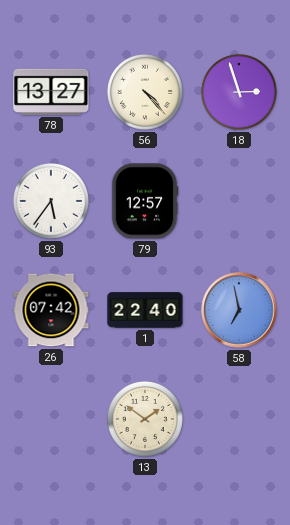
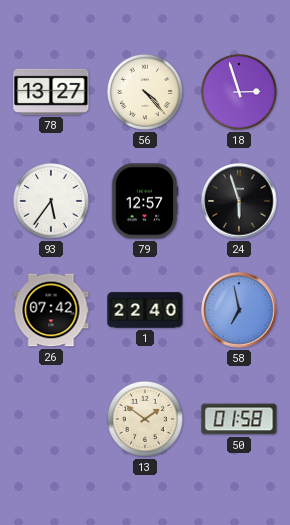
24: none -> 5:57
50: none -> 01:58
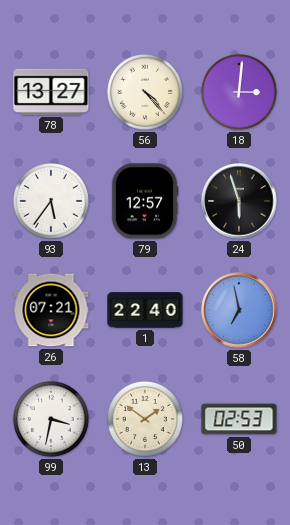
18: 2:57 -> 3:01
26: 07:42 -> 07:21
99: none -> 3:32
50: 01:58 -> 02:53
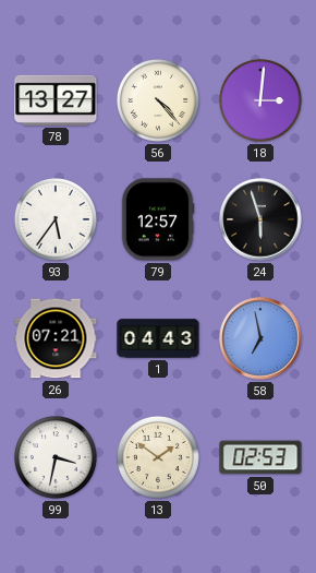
1: 22:40 -> 04:43
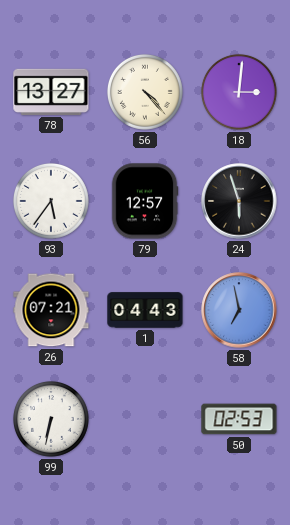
99: 3:32 -> 6:32
13: 1:51 -> none
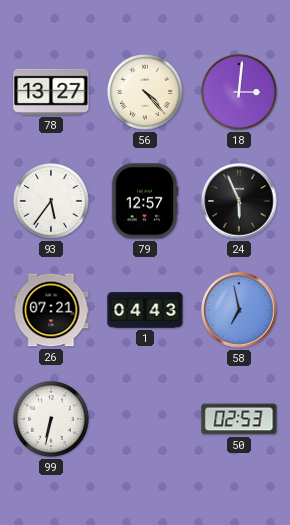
24: 5:57 -> 5:56
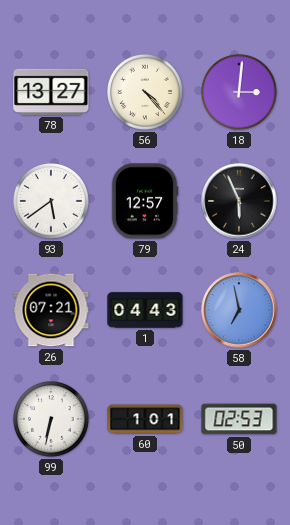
93: 5:36 -> 5:39
60: none -> 1:01
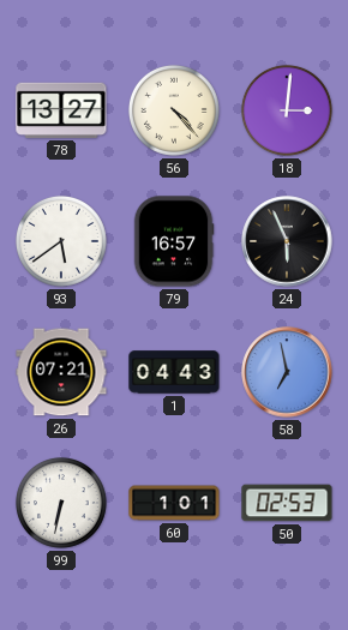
79: 12:57 -> 16:57
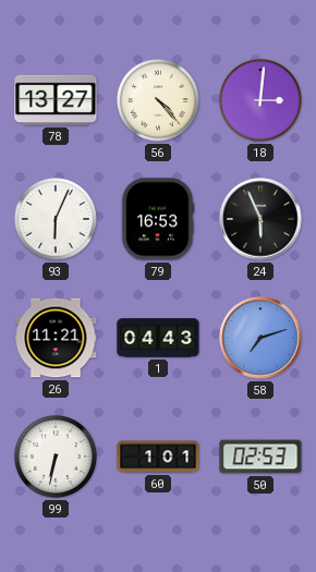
93: 5:39 -> 6:04
79: 16:57 -> 16:53
26: 07:21 -> 11:21
58: 6:58 -> 7:12
